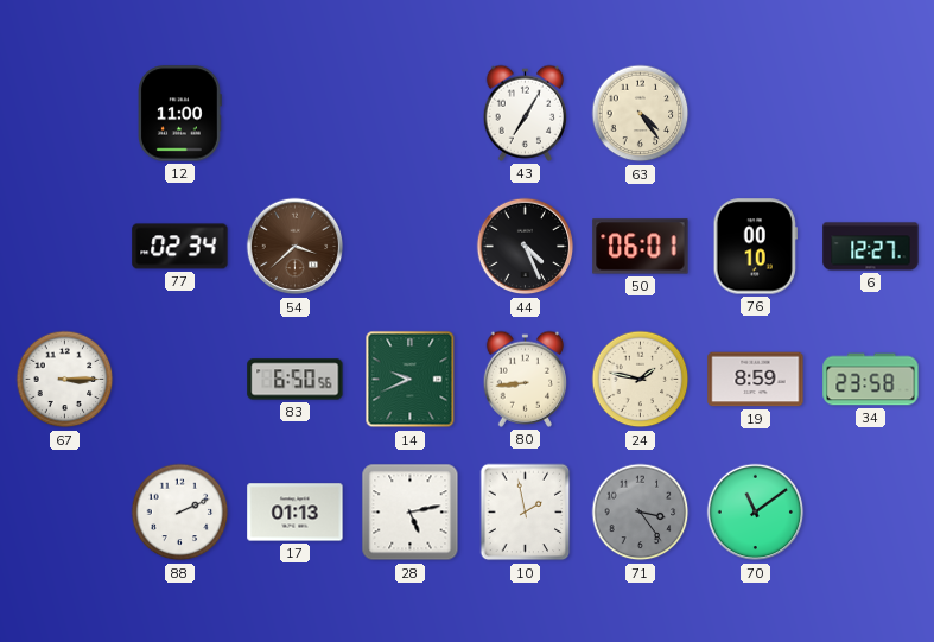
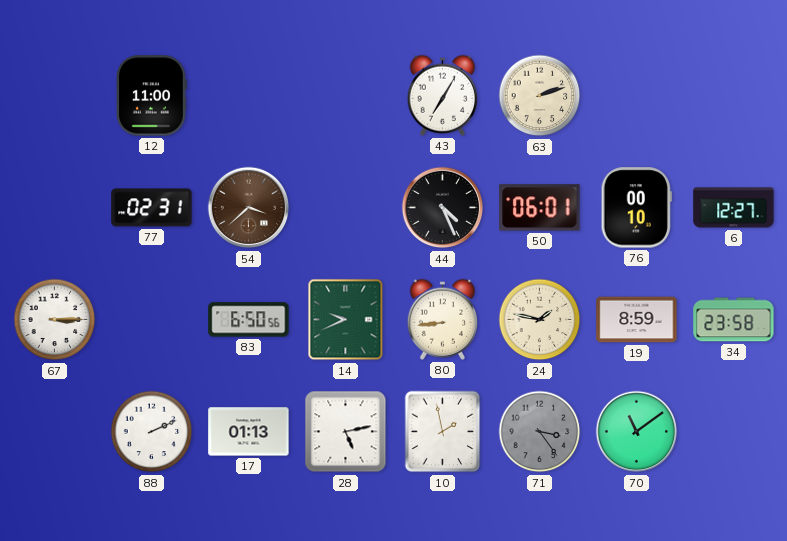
63: 4:24 -> 2:12
77: 02:34 -> 02:31
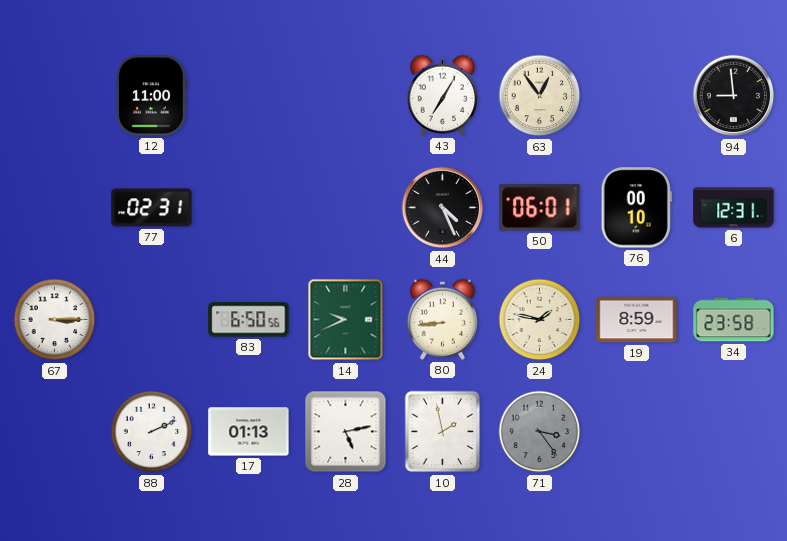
63: 2:12 -> 12:54
94: none -> 8:59
54: 3:38 -> none
6: 12:27 -> 12:31
70: 11:09 -> none
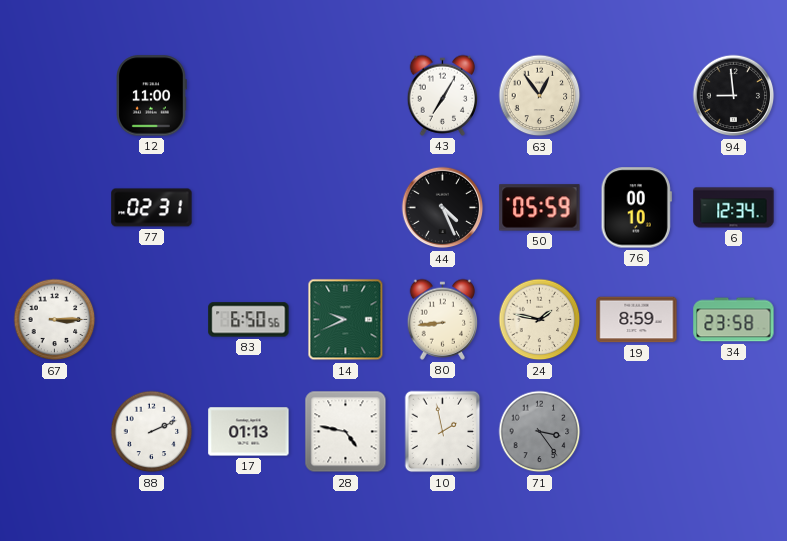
50: 06:01 -> 05:59
6: 12:31 -> 12:34
28: 5:13 -> 4:47
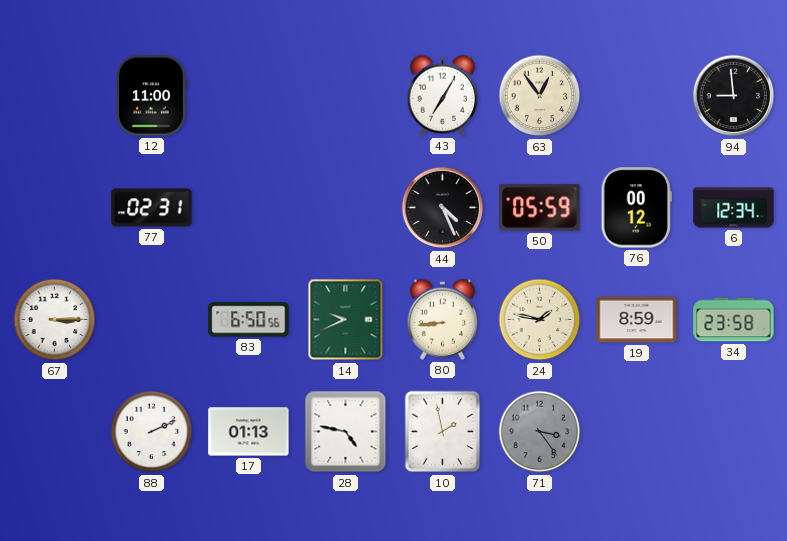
76: 00:10 -> 00:12
